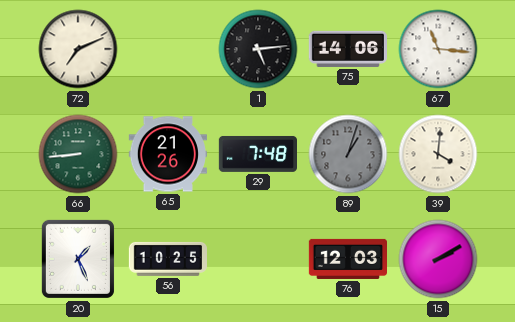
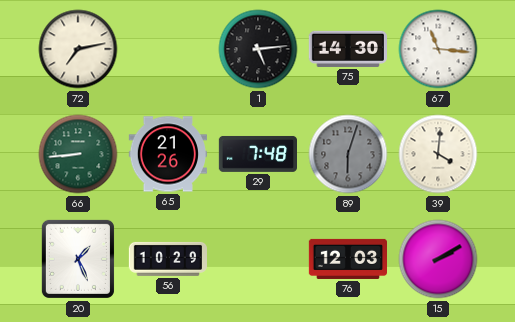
72: 7:11 -> 7:13
75: 14:06 -> 14:30
89: 1:03 -> 6:03
56: 10:25 -> 10:29
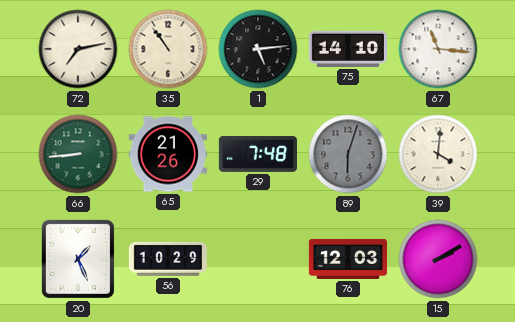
35: none -> 10:54
75: 14:30 -> 14:10
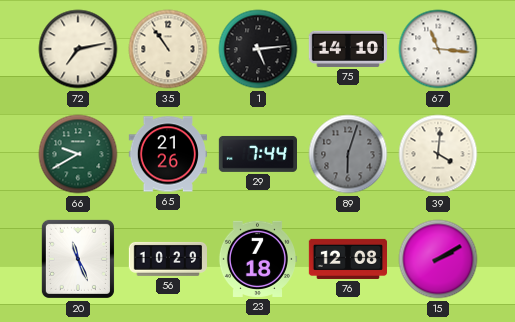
66: 8:44 -> 9:40
29: 7:48 -> 7:44
20: 1:26 -> 11:26
23: none -> 7:18
76: 12:03 -> 12:08
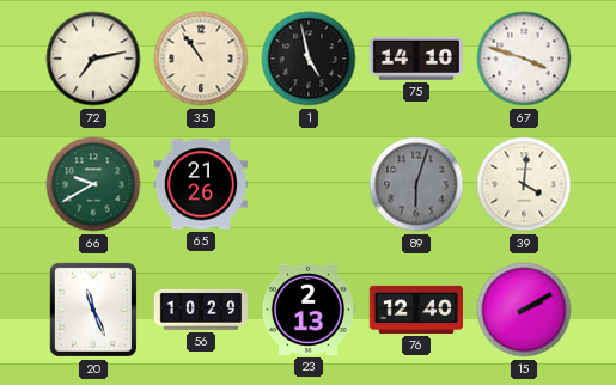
1: 5:14 -> 4:58
67: 11:16 -> 3:48
29: 7:44 -> none
23: 7:18 -> 2:13
76: 12:08 -> 12:40
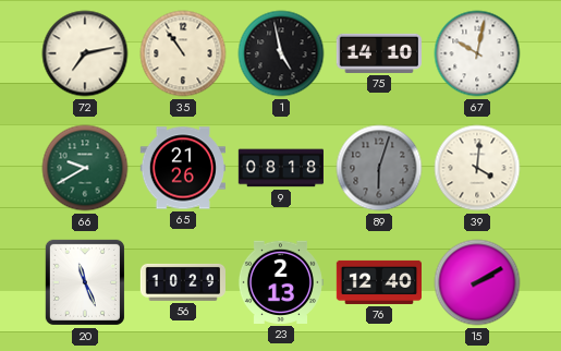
67: 3:48 -> 10:02
9: none -> 08:18
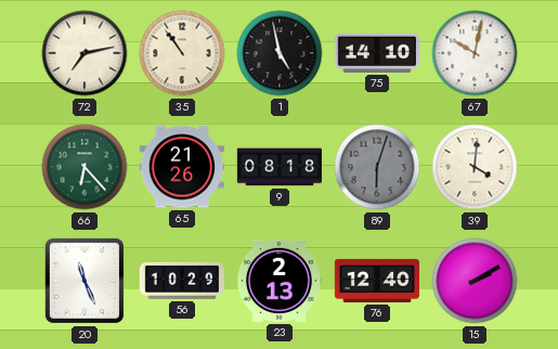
66: 9:40 -> 6:23
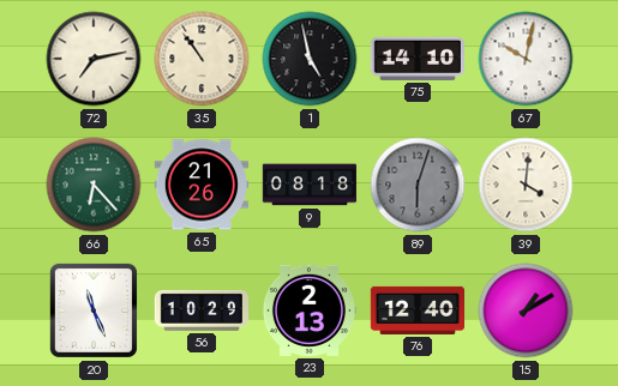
15: 2:10 -> 1:10
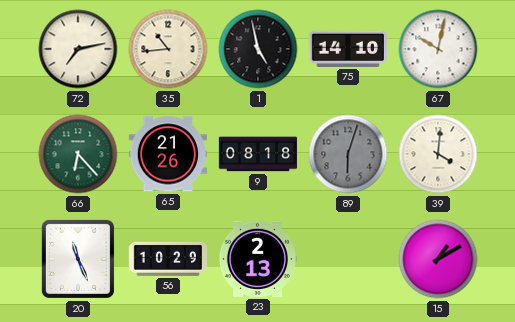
35: 10:54 -> 10:44
76: 12:40 -> none
